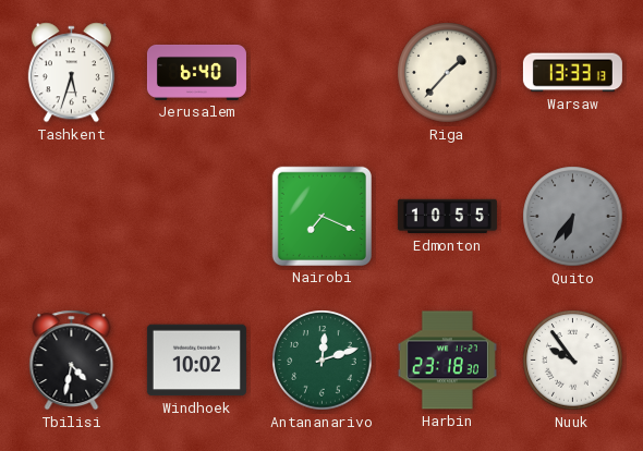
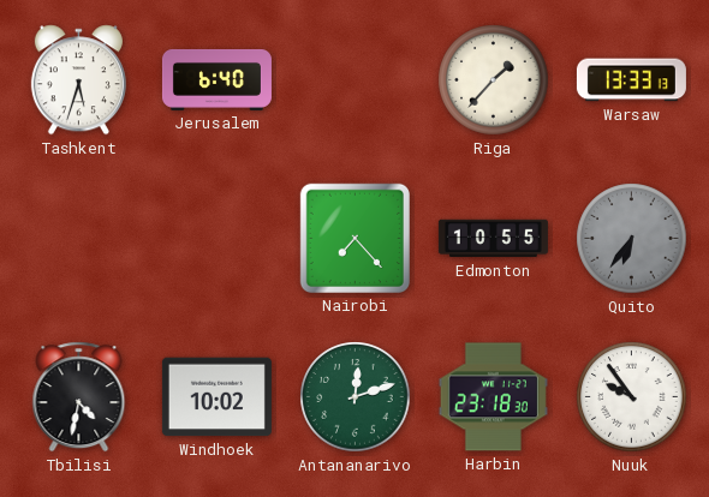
Nairobi: 7:19 -> 7:23
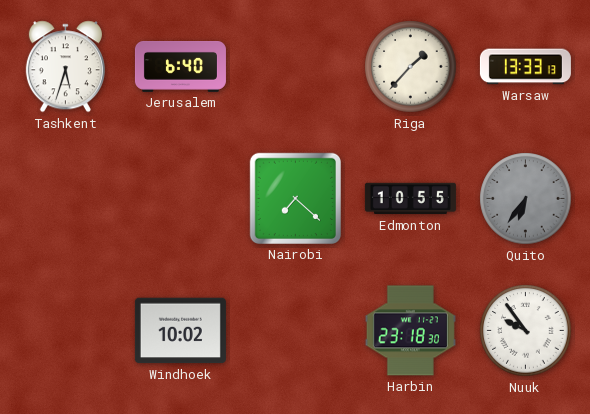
Nairobi: 7:23 -> 7:22
Tbilisi: 4:32 -> none
Antananarivo: 12:12 -> none
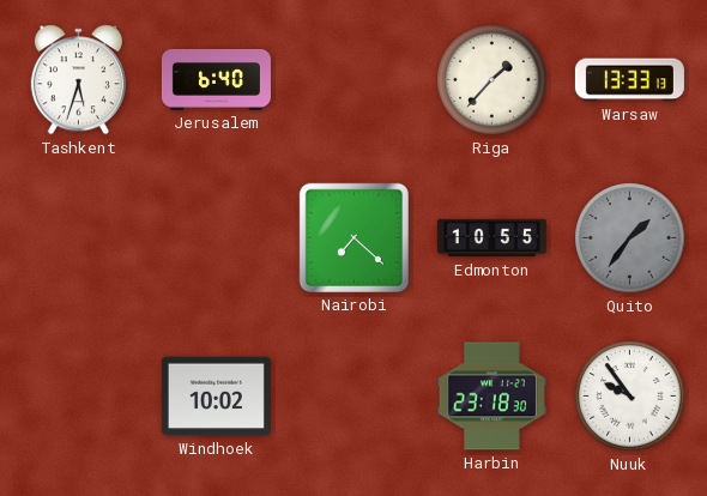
Quito: 6:36 -> 1:36
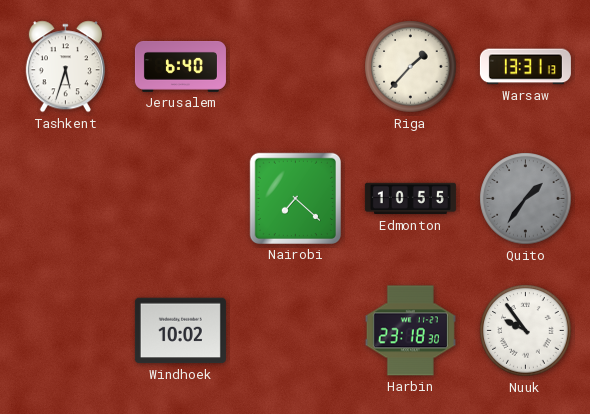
Warsaw: 13:33 -> 13:31
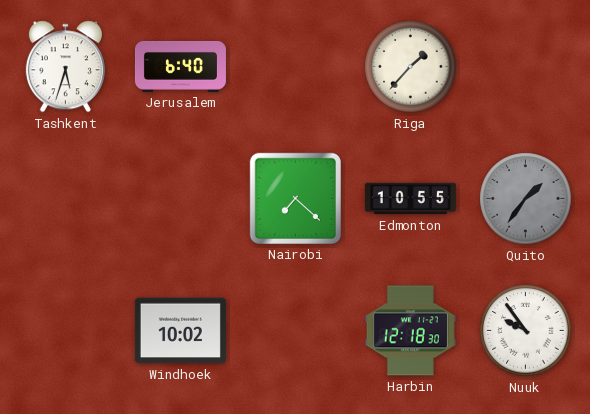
Warsaw: 13:31 -> none
Harbin: 23:18 -> 12:18
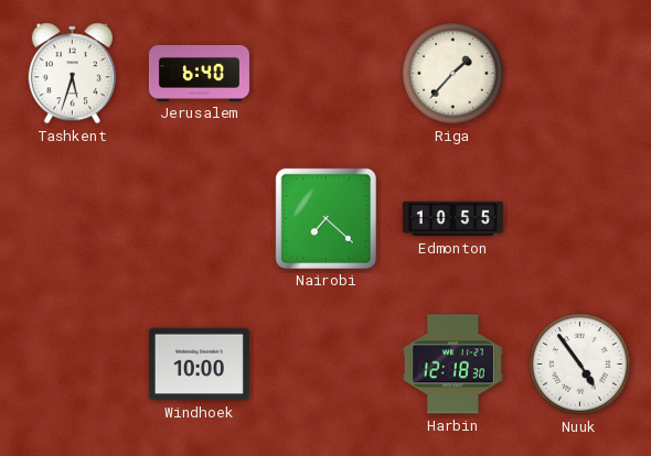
Quito: 1:36 -> none
Windhoek: 10:02 -> 10:00
Nuuk: 9:54 -> 4:54
